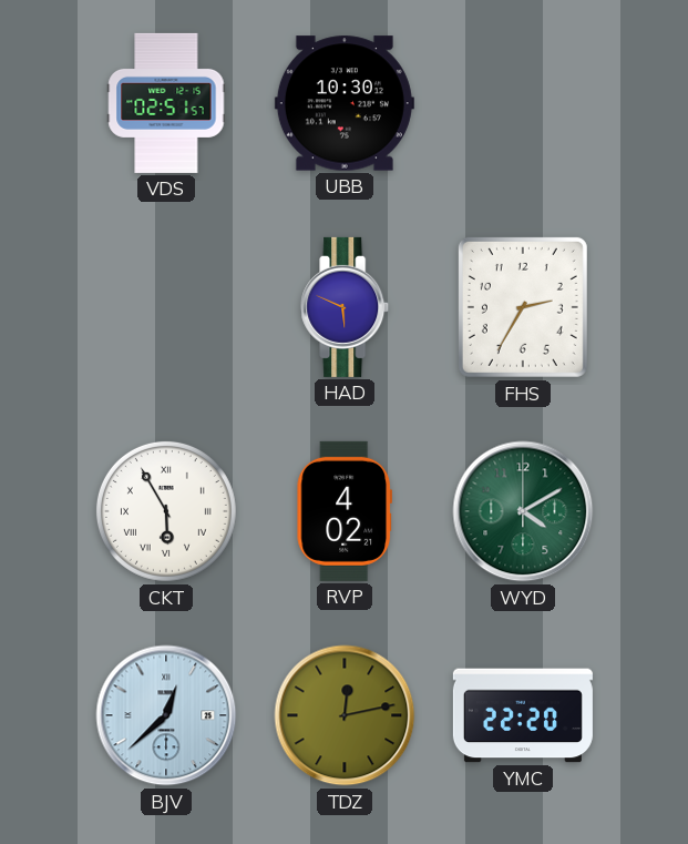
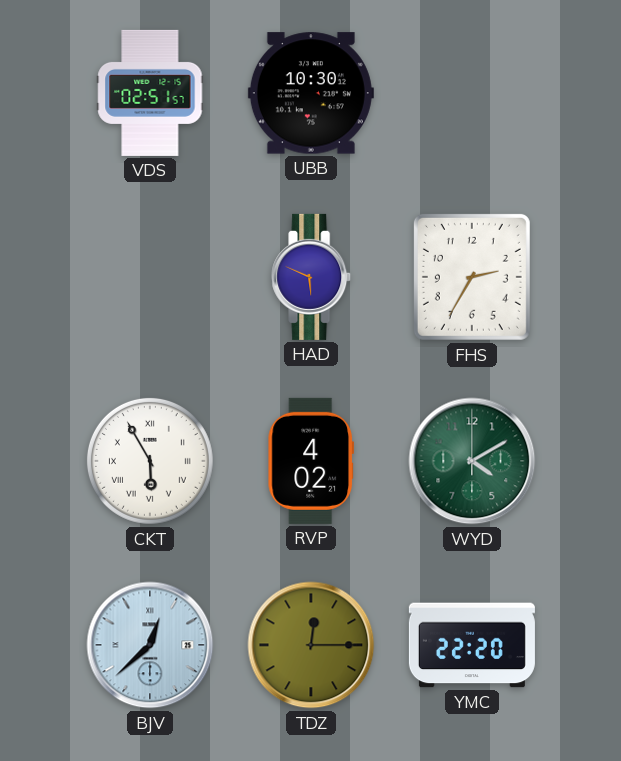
TDZ: 12:13 -> 12:15
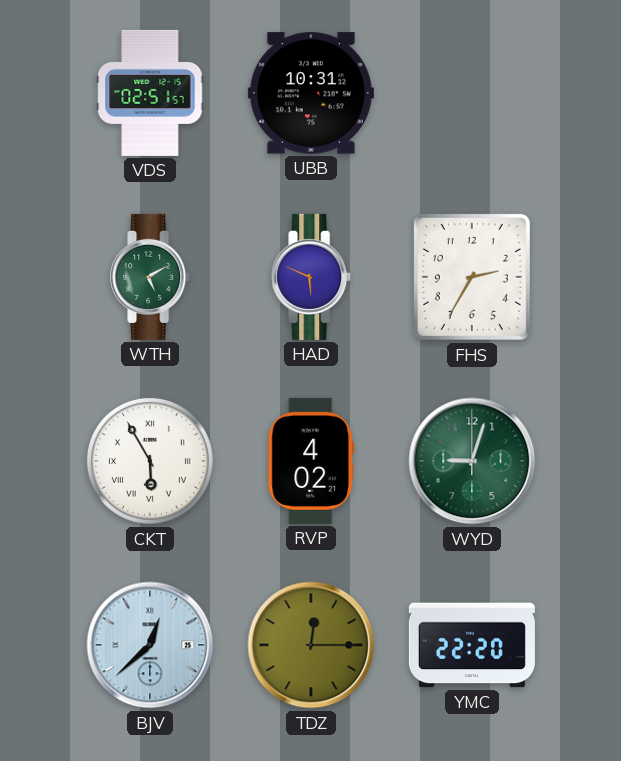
UBB: 10:30 -> 10:31
WTH: none -> 5:10
WYD: 4:10 -> 9:03
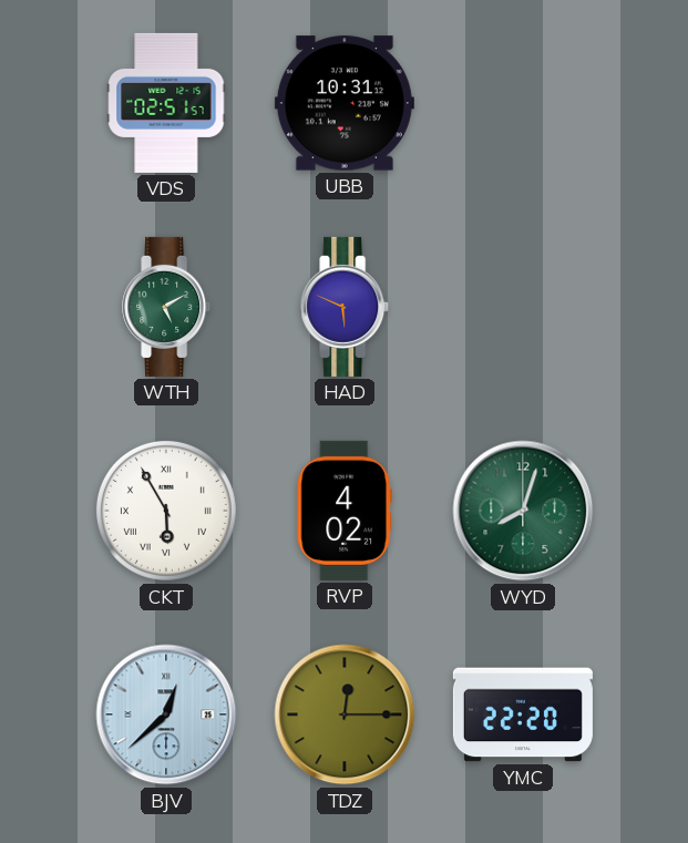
FHS: 2:35 -> none
WYD: 9:03 -> 8:03
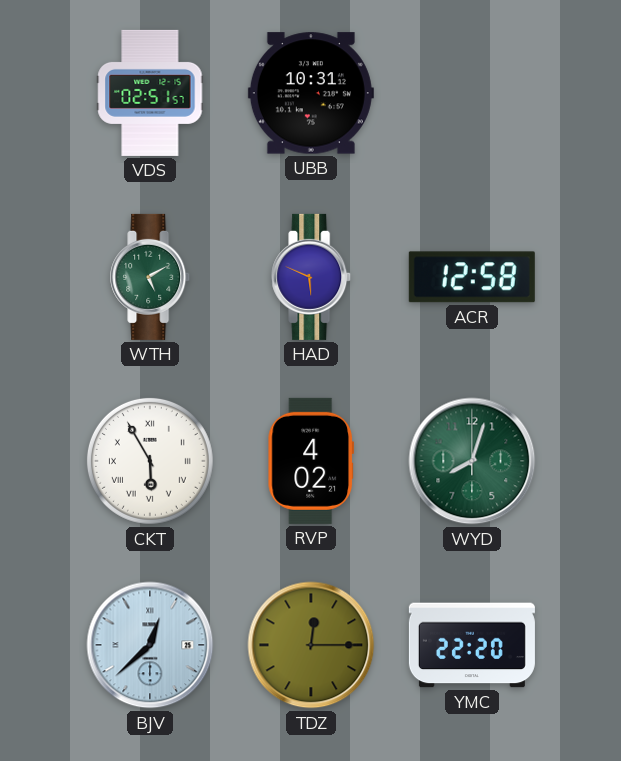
ACR: none -> 12:58
